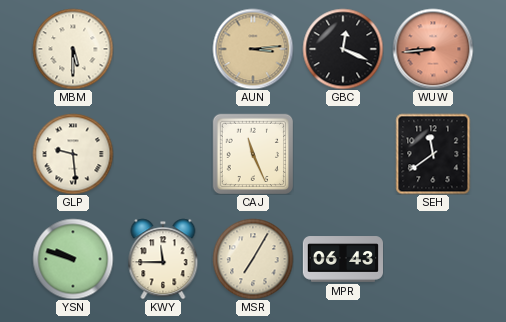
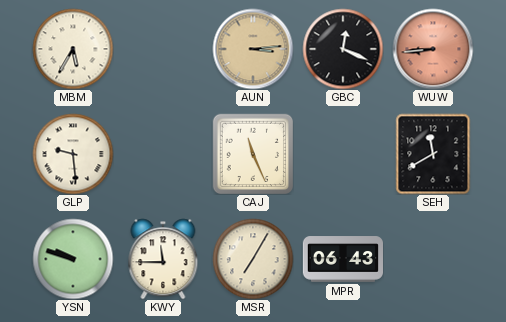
MBM: 5:30 -> 5:35
SEH: 11:39 -> 11:40
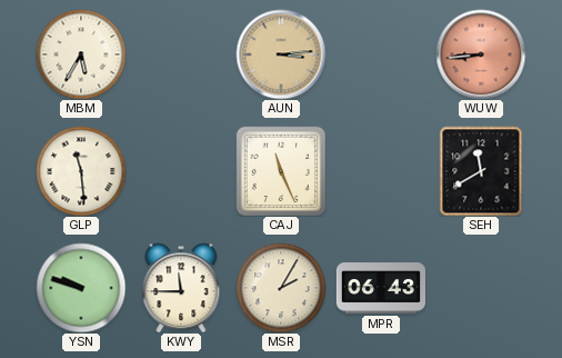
GBC: 12:19 -> none
GLP: 9:29 -> 11:29
MSR: 7:05 -> 2:05
